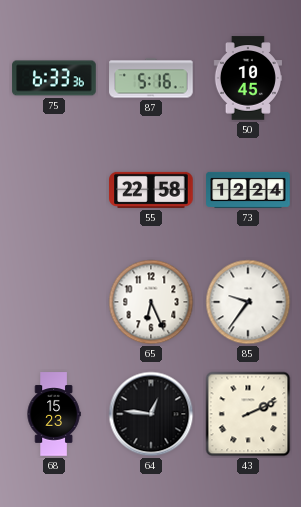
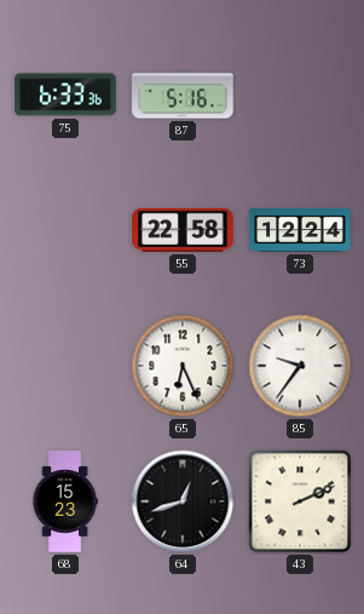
50: 10:45 -> none
64: 12:46 -> 12:42
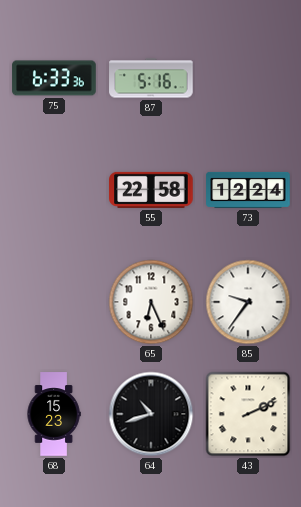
64: 12:42 -> 10:42
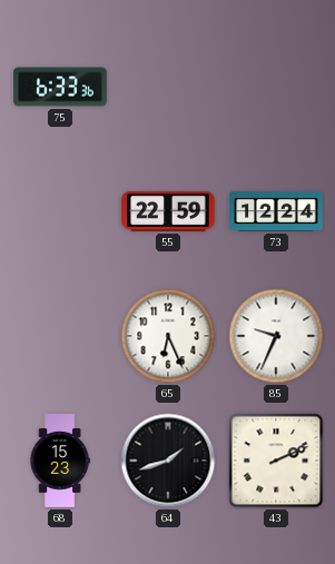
87: 5:16 -> none
55: 22:58 -> 22:59
85: 9:36 -> 9:34
64: 10:42 -> 1:42
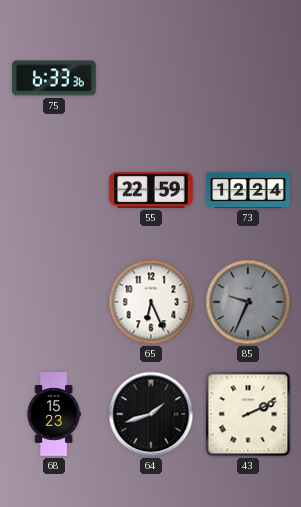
85 dial: white -> grey
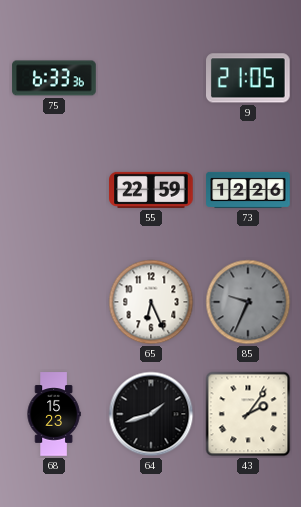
9: none -> 21:05
73: 12:24 -> 12:26
43: 2:11 -> 2:06
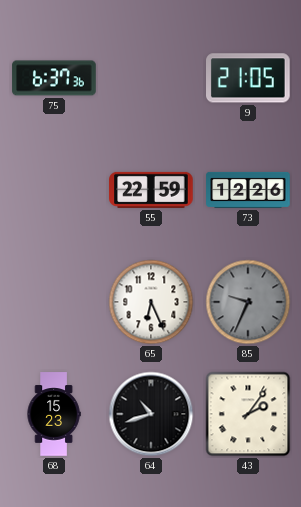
75: 6:33 -> 6:37
64: 1:42 -> 10:42
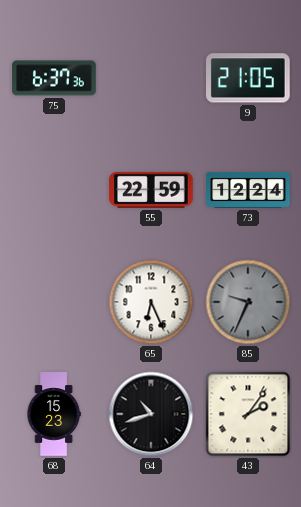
73: 12:26 -> 12:24
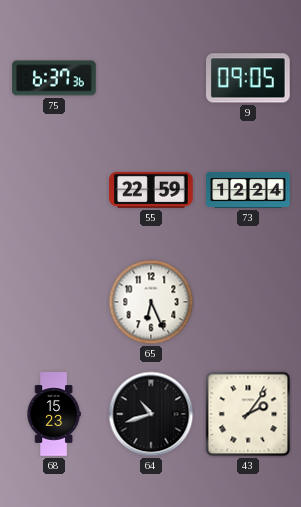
9: 21:05 -> 09:05
85: 9:34 -> none
